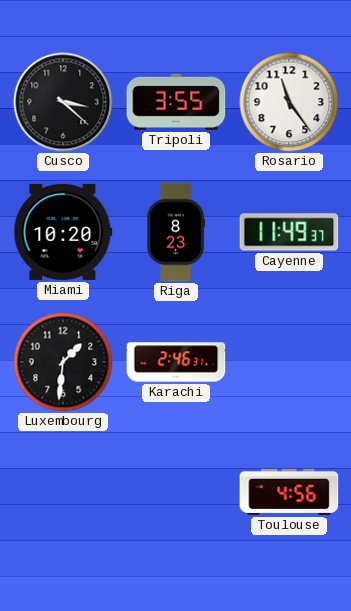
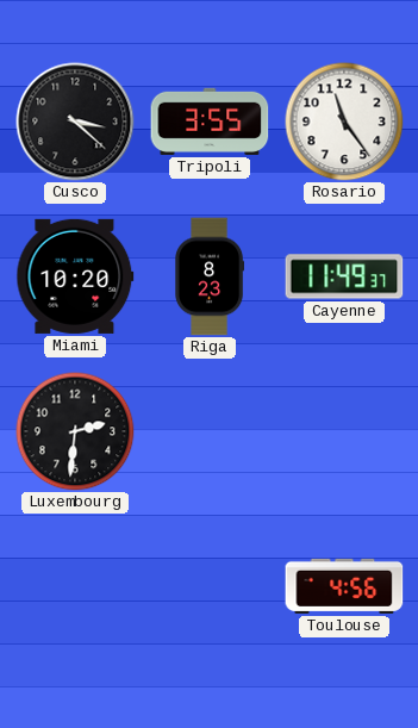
Luxembourg: 1:31 -> 2:31
Karachi: 2:46 -> none
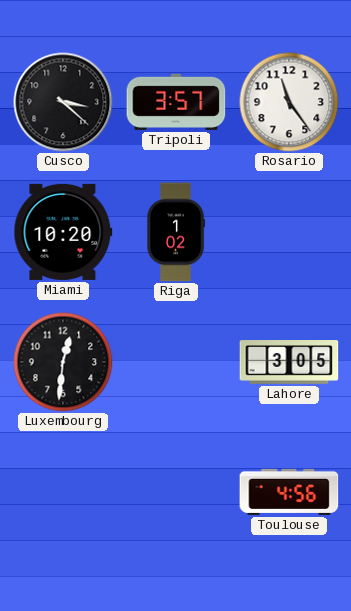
Tripoli: 3:55 -> 3:57
Riga: 8:23 -> 1:02
Cayenne: 11:49 -> none
Luxembourg: 2:31 -> 12:31
Lahore: none -> 3:05
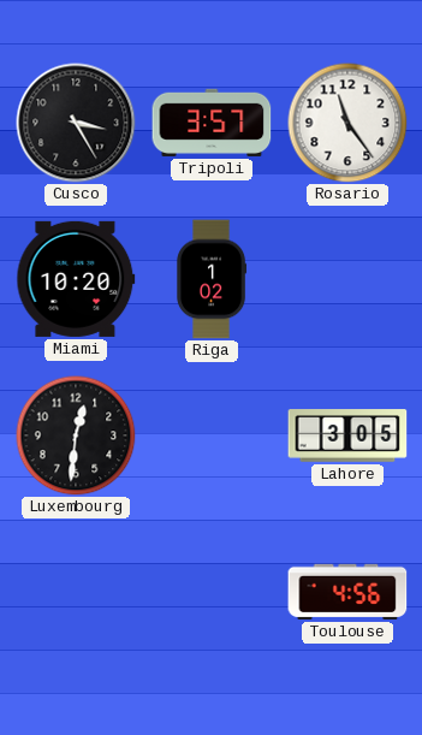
Cusco: 3:22 -> 3:25
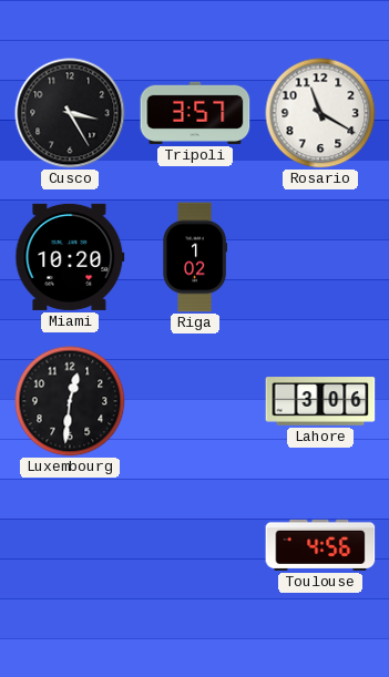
Rosario: 11:24 -> 11:20
Lahore: 3:05 -> 3:06
